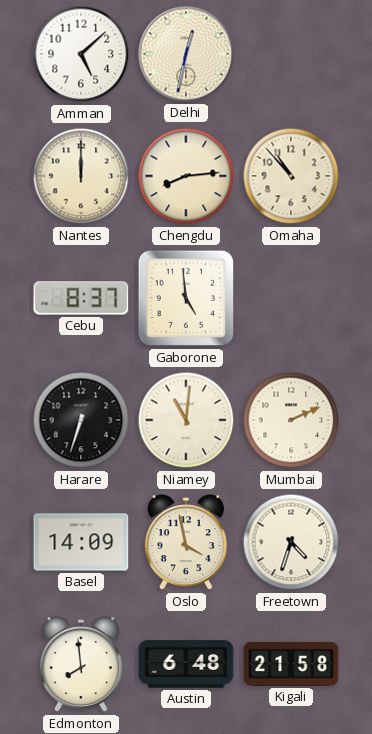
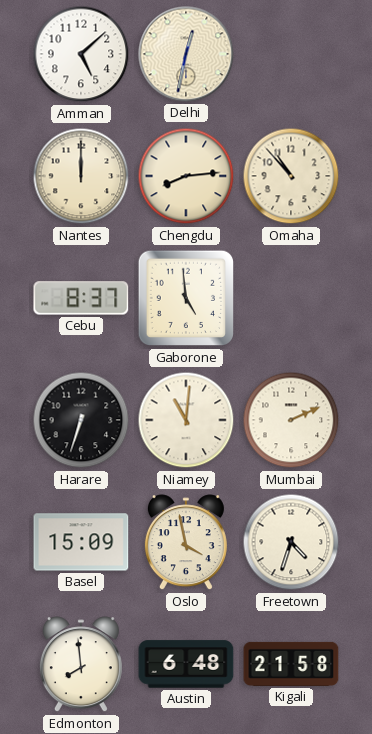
Basel: 14:09 -> 15:09
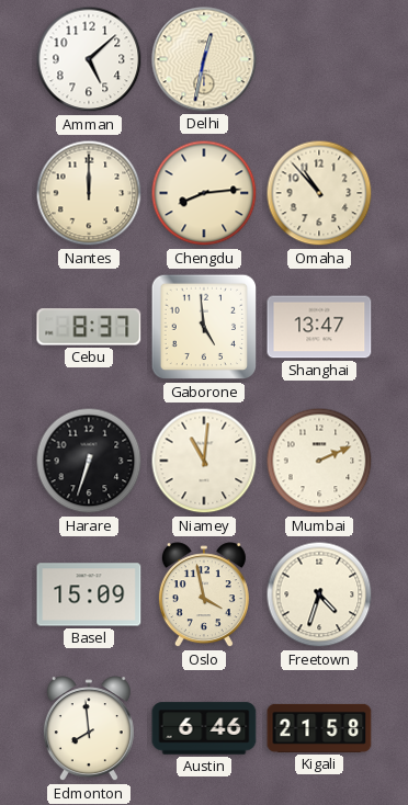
Shanghai: none -> 13:47
Austin: 6:48 -> 6:46
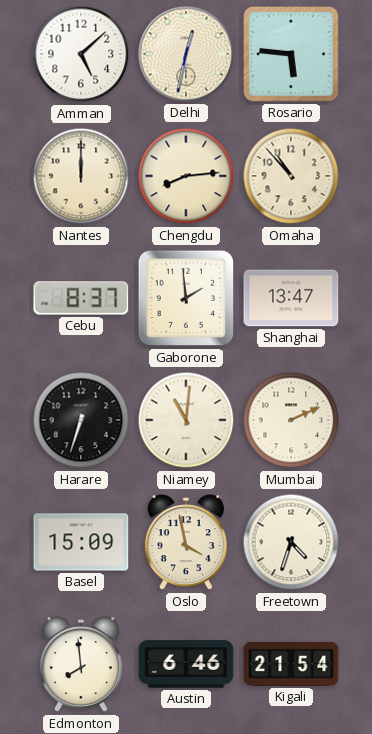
Rosario: none -> 5:46
Gaborone: 4:59 -> 1:59
Kigali: 21:58 -> 21:54
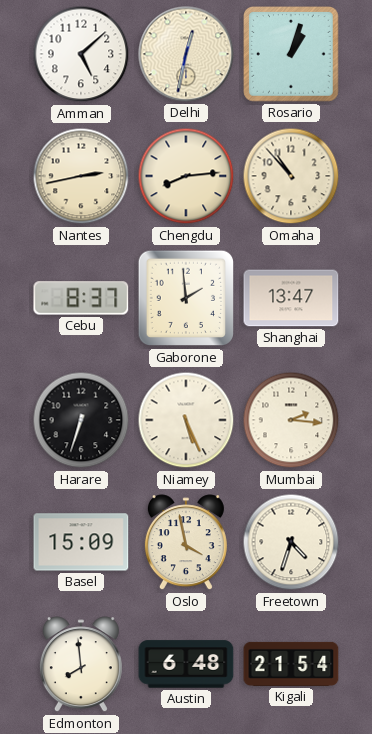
Rosario: 5:46 -> 1:03
Nantes: 12:00 -> 2:43
Niamey: 11:01 -> 5:26
Mumbai: 2:11 -> 2:16
Austin: 6:46 -> 6:48
